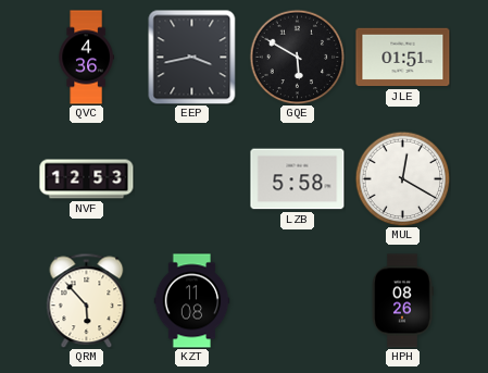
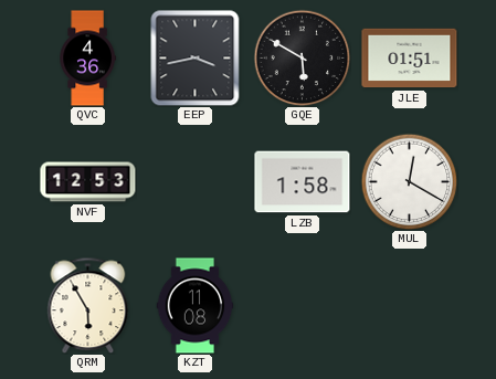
LZB: 5:58 -> 1:58
QRM: 5:53 -> 5:55
HPH: 08:26 -> none
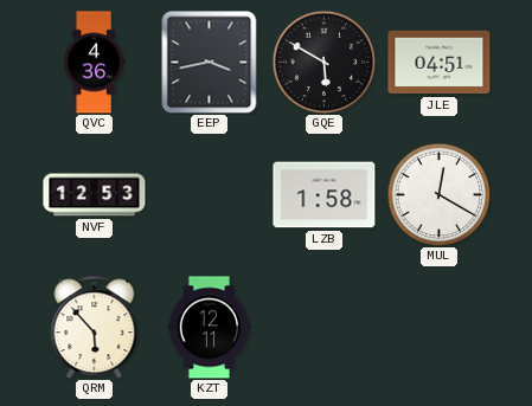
JLE: 01:51 -> 04:51
QRM: 5:55 -> 5:53
KZT: 11:08 -> 12:11
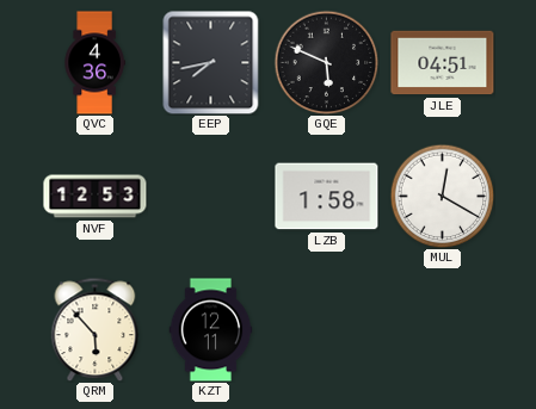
EEP: 3:43 -> 7:43
GQE: 5:50 -> 5:49
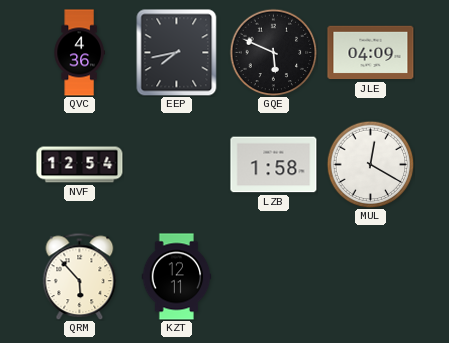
JLE: 04:51 -> 04:09
NVF: 12:53 -> 12:54
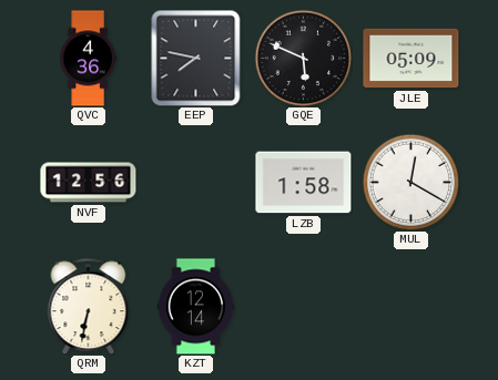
EEP: 7:43 -> 7:47
JLE: 04:09 -> 05:09
NVF: 12:54 -> 12:56
QRM: 5:53 -> 6:32
KZT: 12:11 -> 12:14
